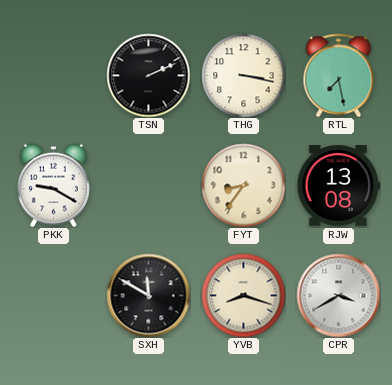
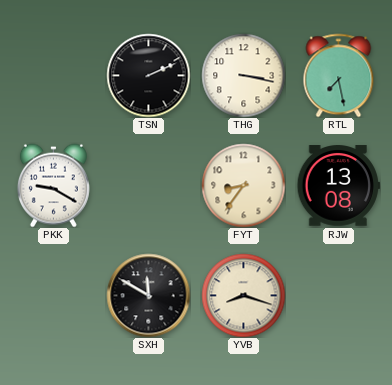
CPR: 3:40 -> none
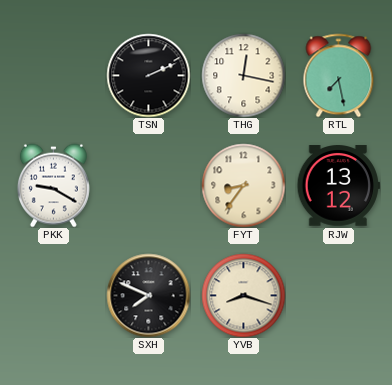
THG: 3:17 -> 12:17
RJW: 13:08 -> 13:12
SXH: 11:50 -> 7:49
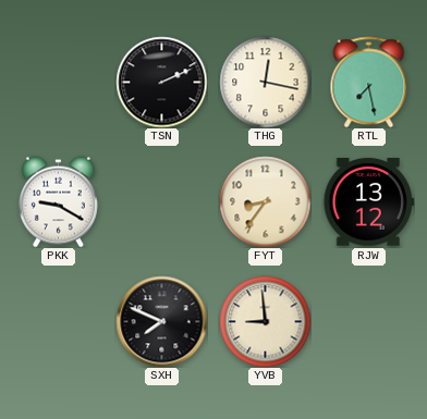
YVB: 8:18 -> 8:59
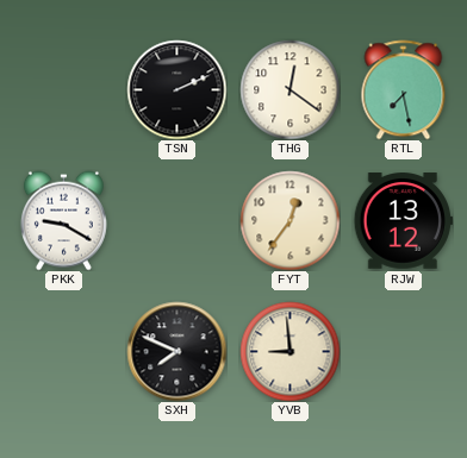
THG: 12:17 -> 12:21
FYT: 8:36 -> 12:36
